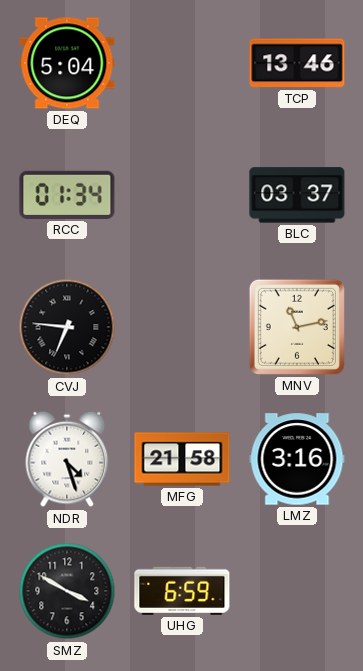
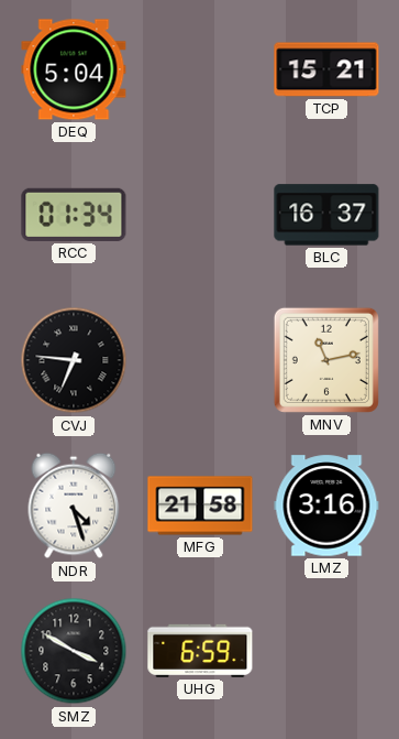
TCP: 13:46 -> 15:21
BLC: 03:37 -> 16:37
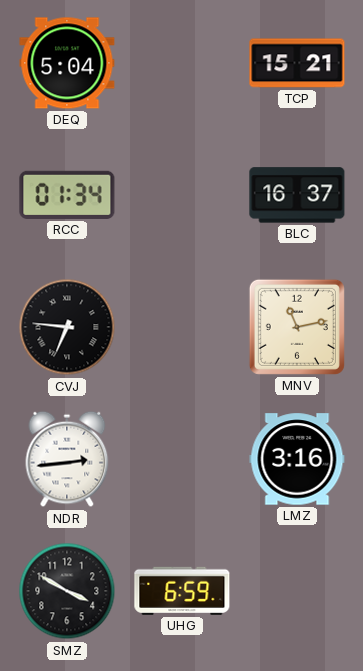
NDR: 4:27 -> 2:44
MFG: 21:58 -> none
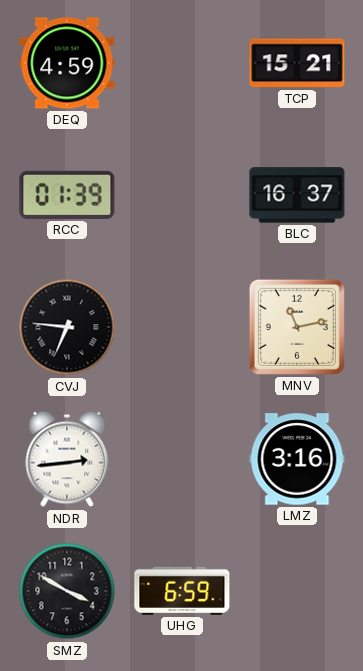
DEQ: 5:04 -> 4:59
RCC: 01:34 -> 01:39
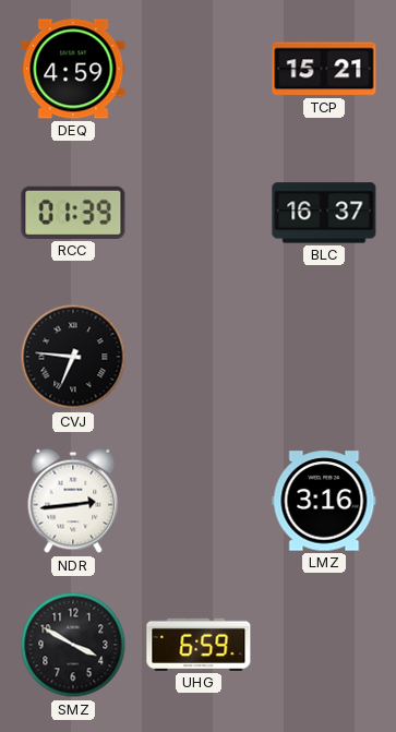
MNV: 11:13 -> none
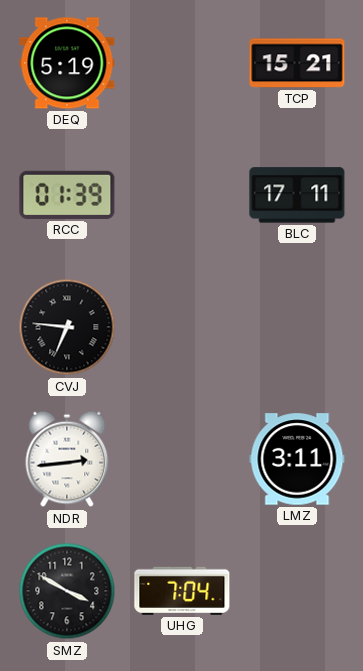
DEQ: 4:59 -> 5:19
BLC: 16:37 -> 17:11
LMZ: 3:16 -> 3:11
UHG: 6:59 -> 7:04
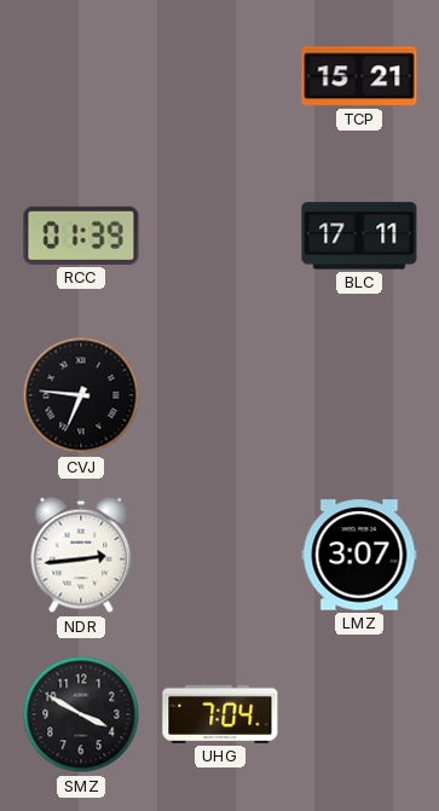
DEQ: 5:19 -> none
LMZ: 3:11 -> 3:07
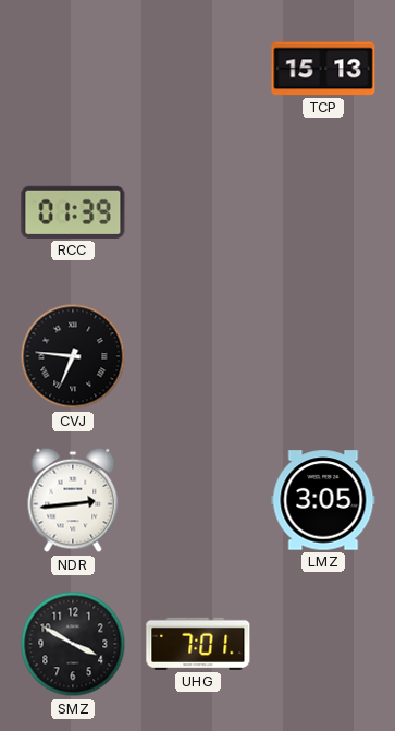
TCP: 15:21 -> 15:13
BLC: 17:11 -> none
LMZ: 3:07 -> 3:05
UHG: 7:04 -> 7:01
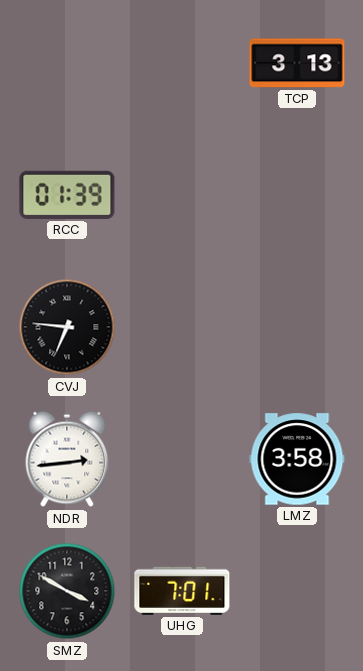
TCP: 15:13 -> 3:13
LMZ: 3:05 -> 3:58
